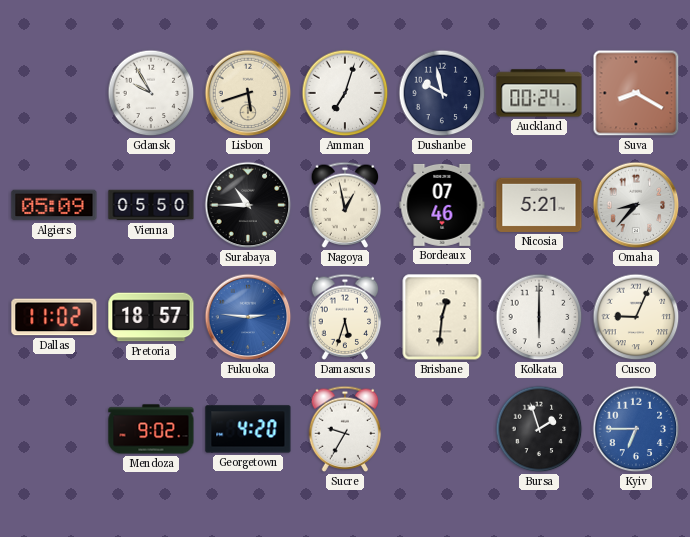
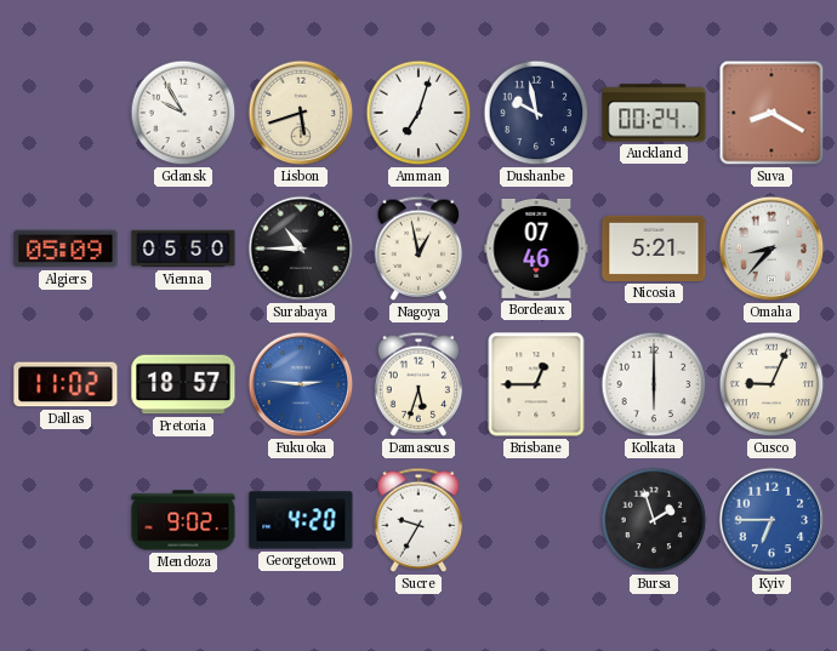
Brisbane: 12:31 -> 12:45
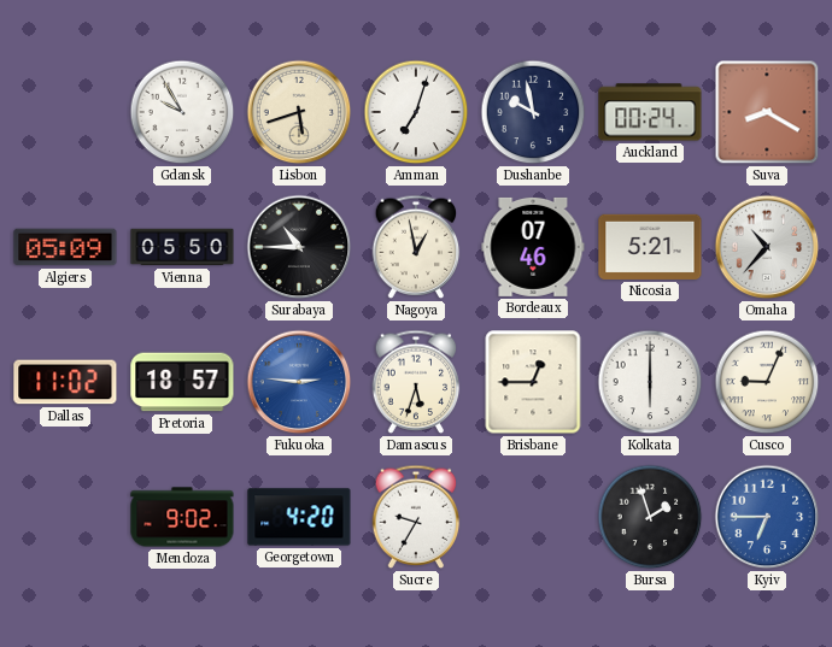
Omaha: 8:37 -> 10:37
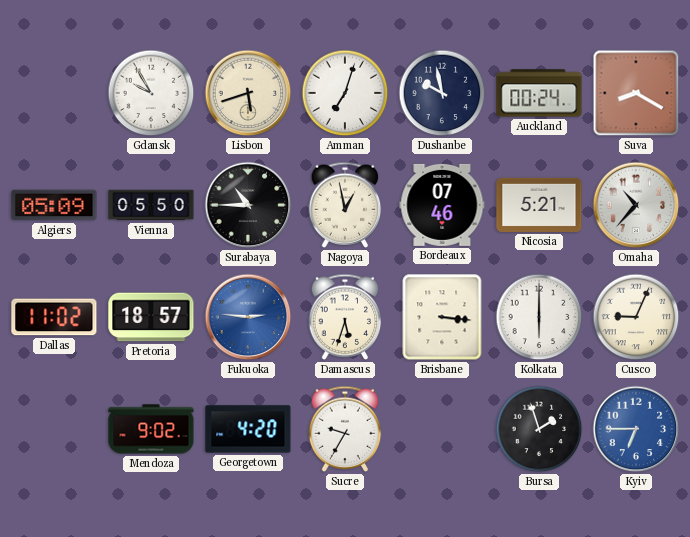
Brisbane: 12:45 -> 3:16
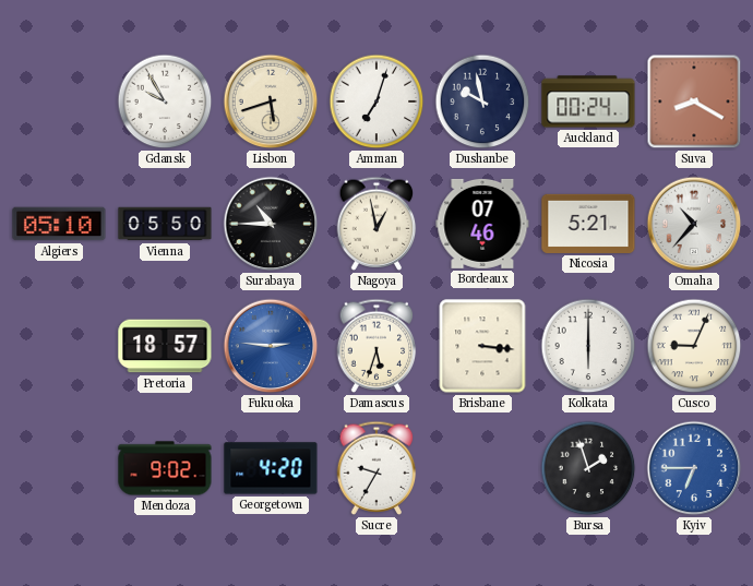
Algiers: 05:09 -> 05:10
Dallas: 11:02 -> none
